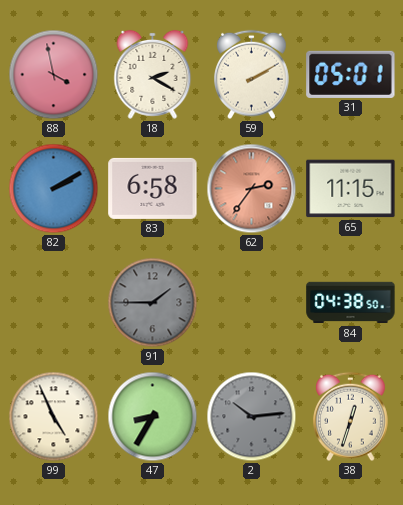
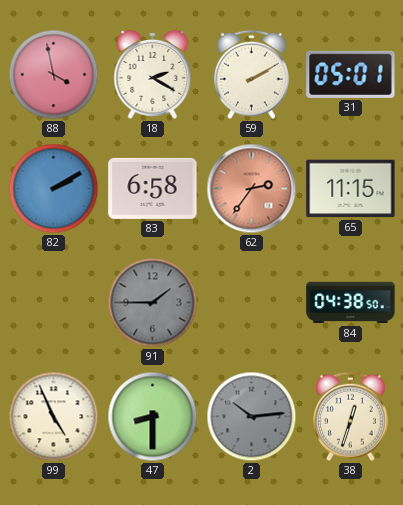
47: 8:35 -> 8:30
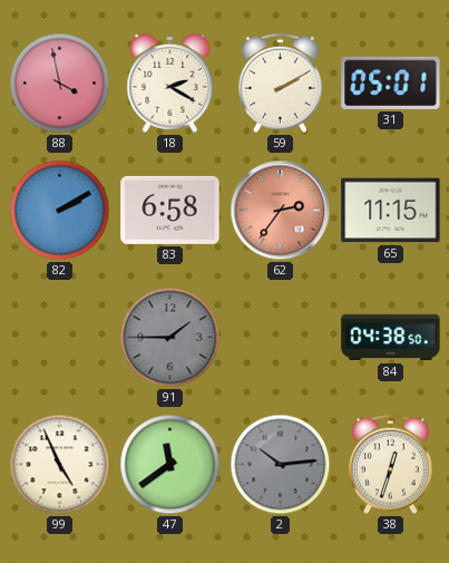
47: 8:30 -> 11:39
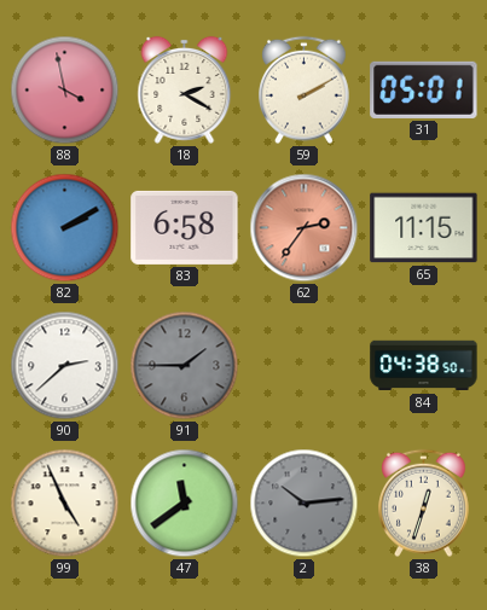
90: none -> 2:38
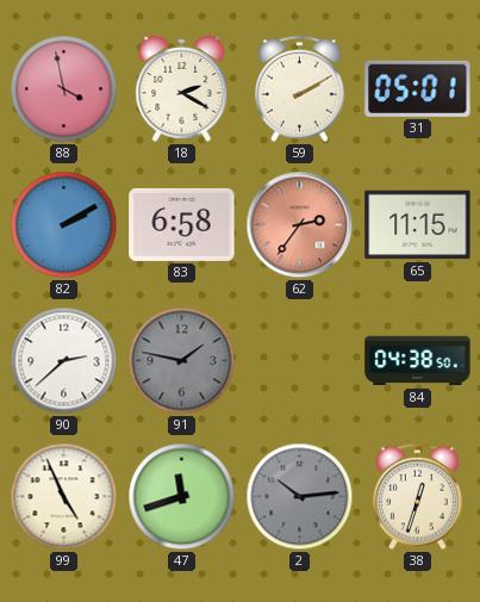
91: 1:45 -> 1:47
47: 11:39 -> 11:42
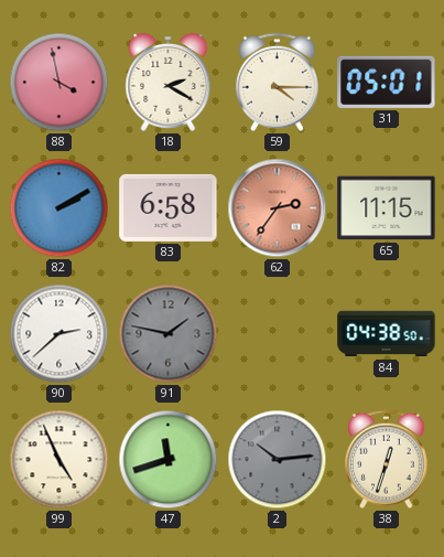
59: 2:10 -> 4:15
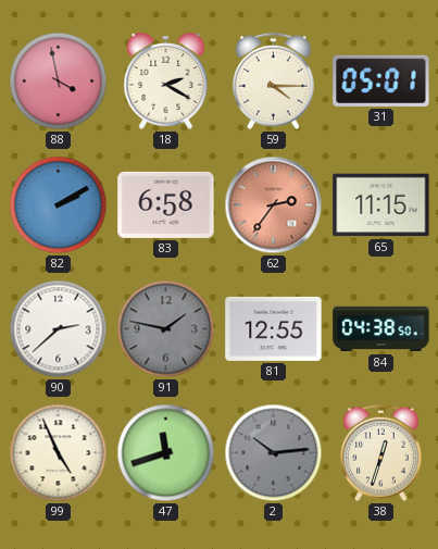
81: none -> 12:55
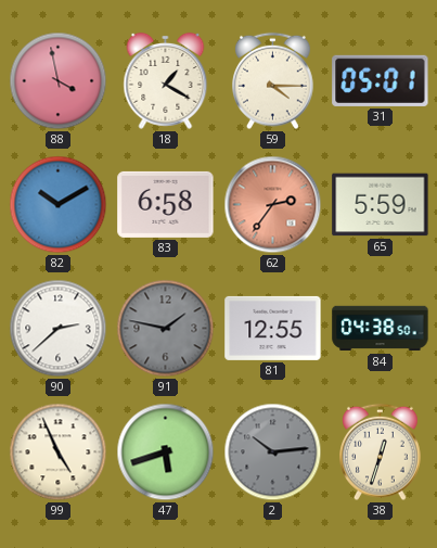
18: 2:20 -> 1:20
82: 2:10 -> 10:10
65: 11:15 -> 5:59
47: 11:42 -> 5:42
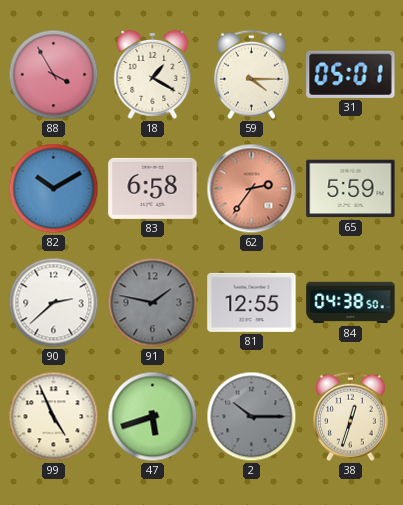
88: 3:58 -> 3:55
2: 10:14 -> 10:15
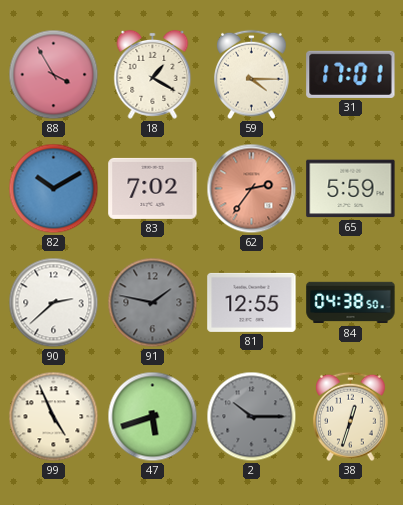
31: 05:01 -> 17:01
83: 6:58 -> 7:02
